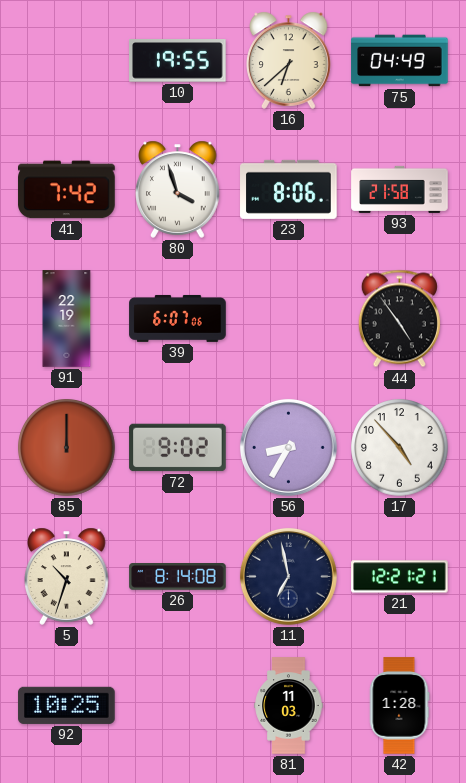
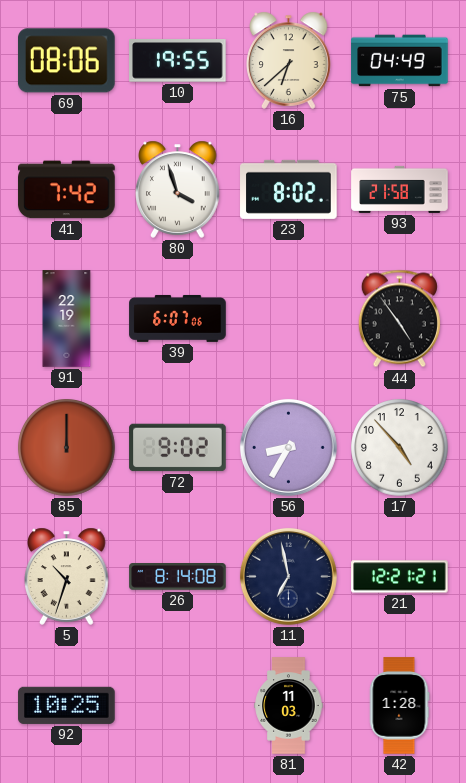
69: none -> 08:06
23: 8:06 -> 8:02
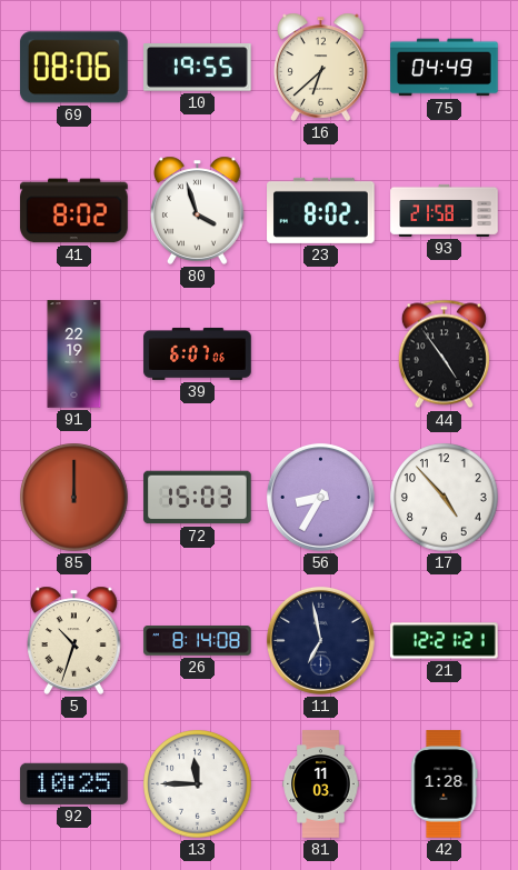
41: 7:42 -> 8:02
72: 9:02 -> 15:03
13: none -> 11:45
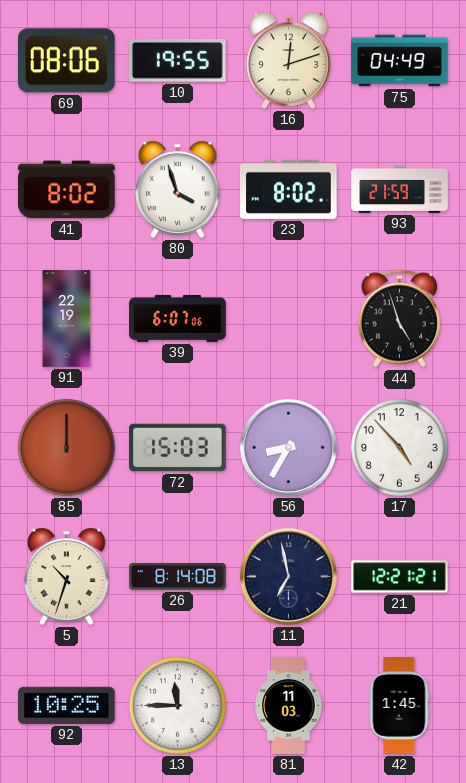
16: 6:38 -> 12:12
93: 21:58 -> 21:59
44: 4:54 -> 4:57
42: 1:28 -> 1:45
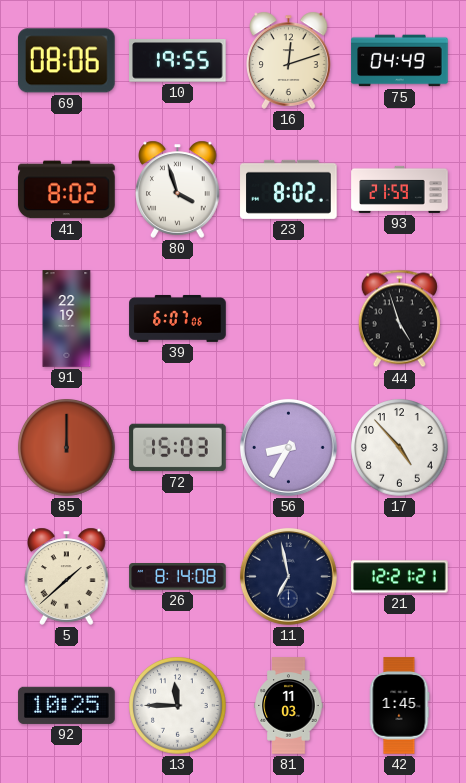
5: 10:33 -> 1:38
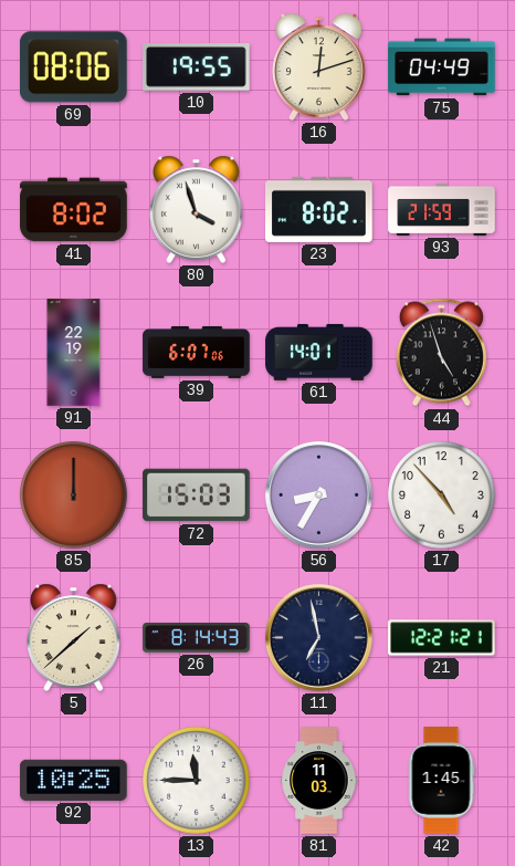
61: none -> 14:01
26: 8:14:08 -> 8:14:43
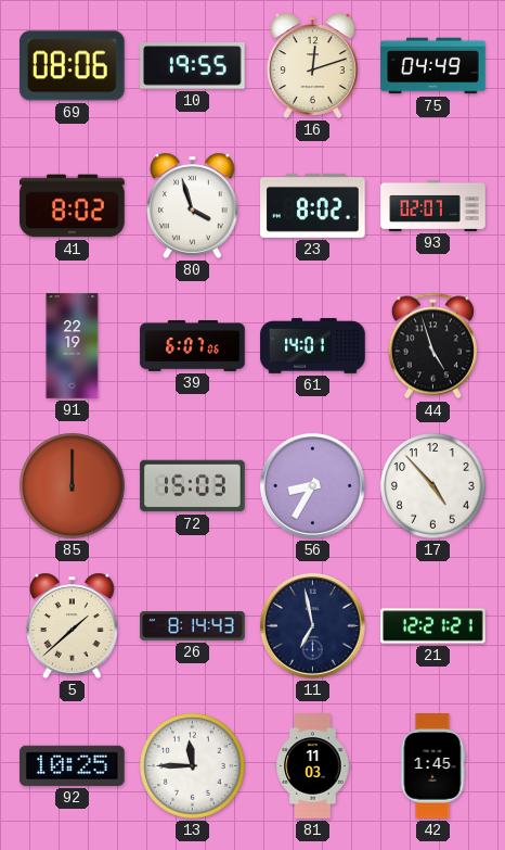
93: 21:59 -> 02:07
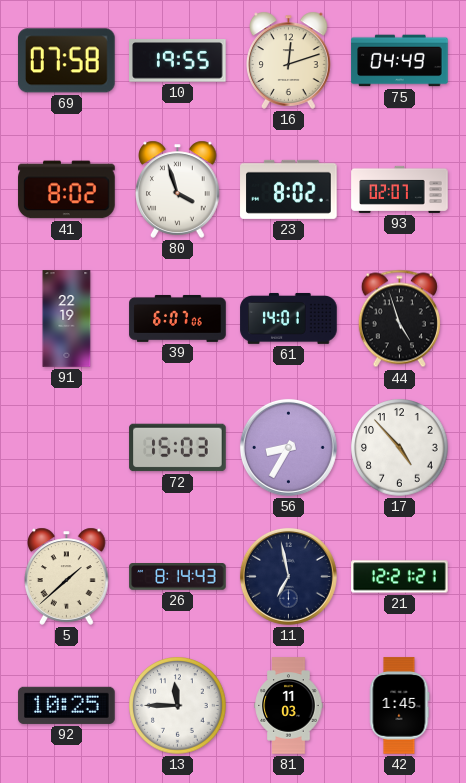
69: 08:06 -> 07:58
85: 12:00 -> none
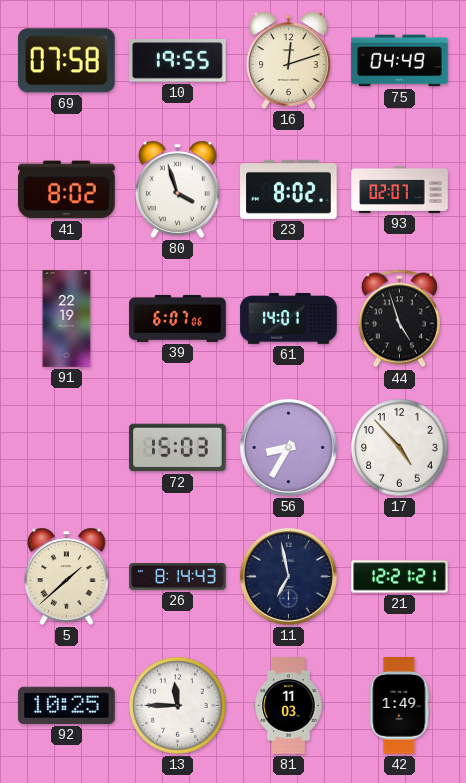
42: 1:45 -> 1:49
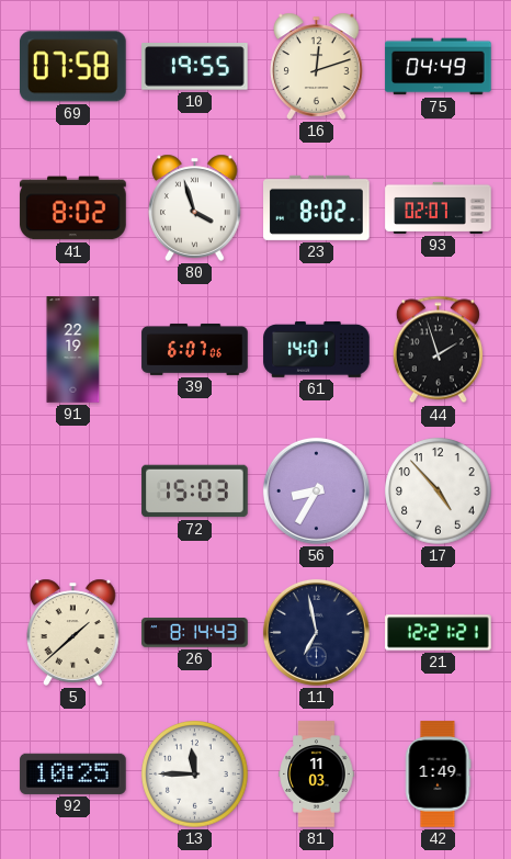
44: 4:57 -> 1:57
